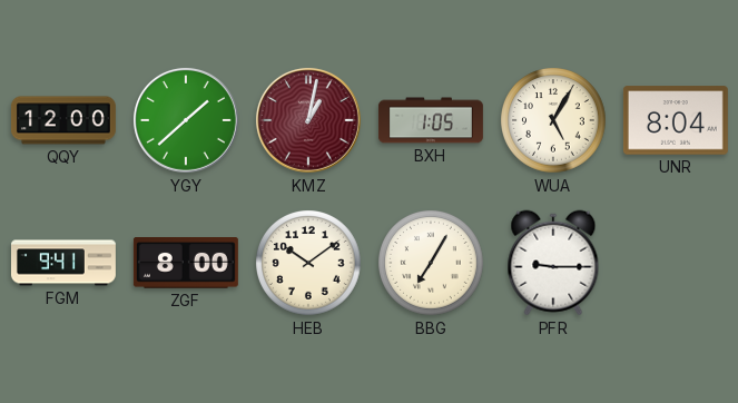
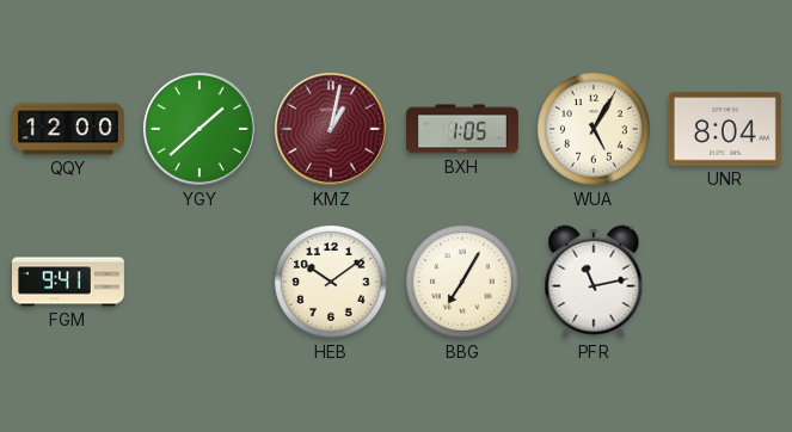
ZGF: 8:00 -> none
PFR: 9:15 -> 11:13
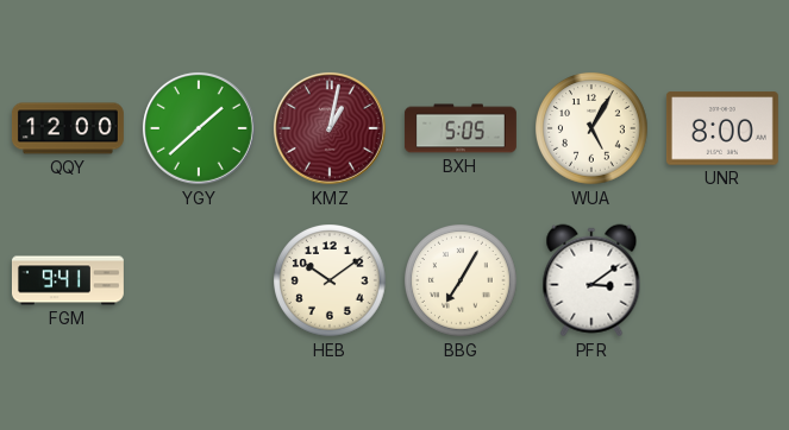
BXH: 1:05 -> 5:05
UNR: 8:04 -> 8:00
PFR: 11:13 -> 3:09
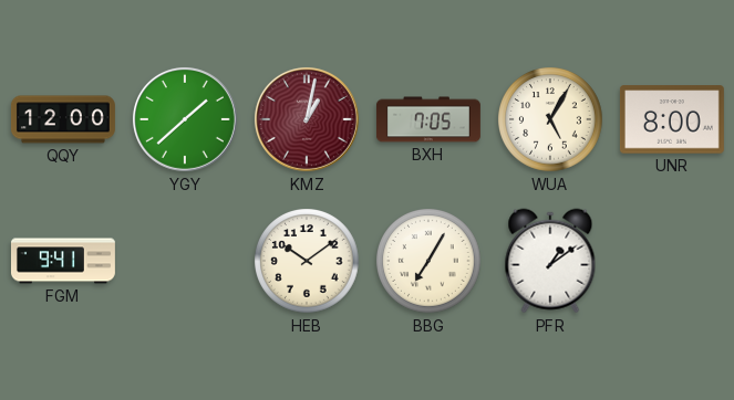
BXH: 5:05 -> 7:05
PFR: 3:09 -> 1:09
